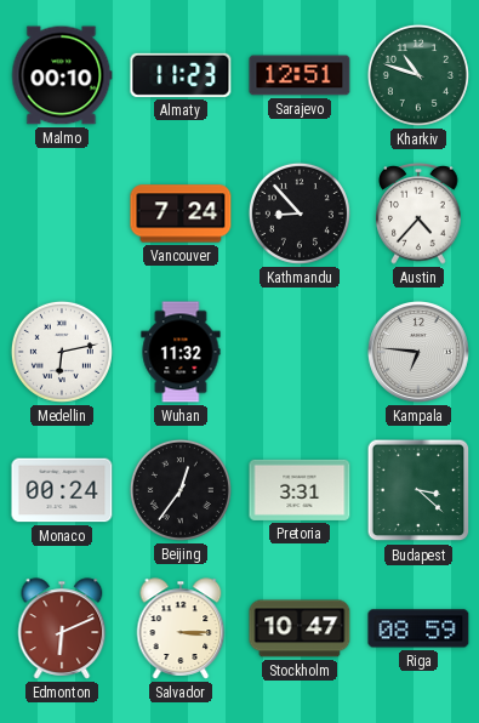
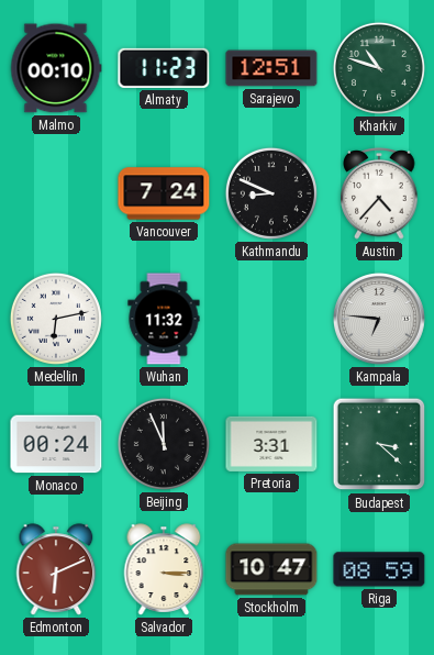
Kathmandu: 8:53 -> 8:49
Beijing: 12:36 -> 11:56
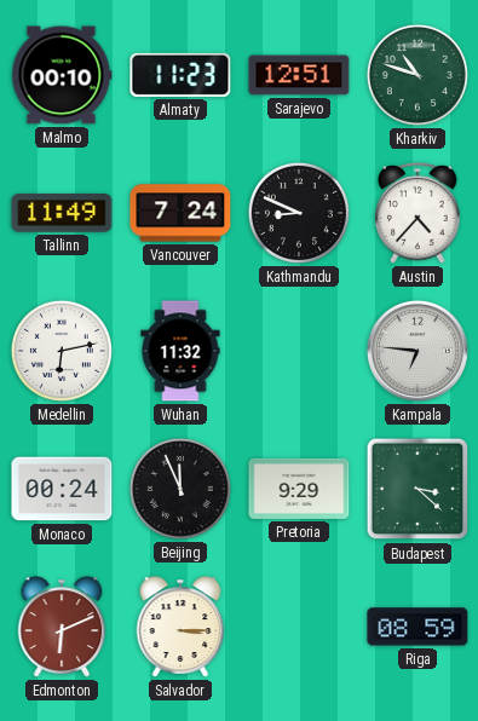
Tallinn: none -> 11:49
Pretoria: 3:31 -> 9:29
Stockholm: 10:47 -> none
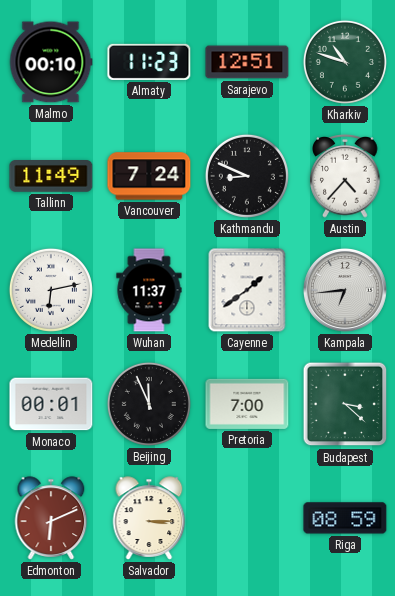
Wuhan: 11:32 -> 11:37
Cayenne: none -> 1:39
Kampala: 6:46 -> 6:44
Monaco: 00:24 -> 00:01
Pretoria: 9:29 -> 7:00
